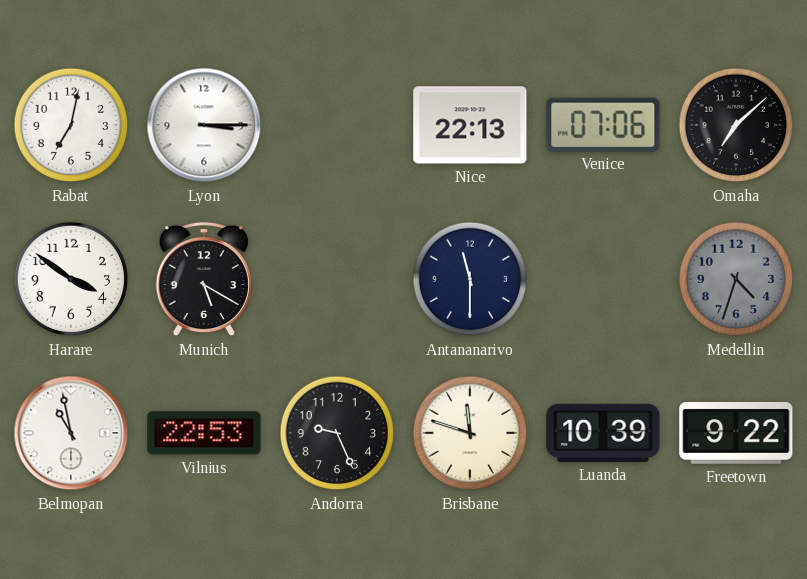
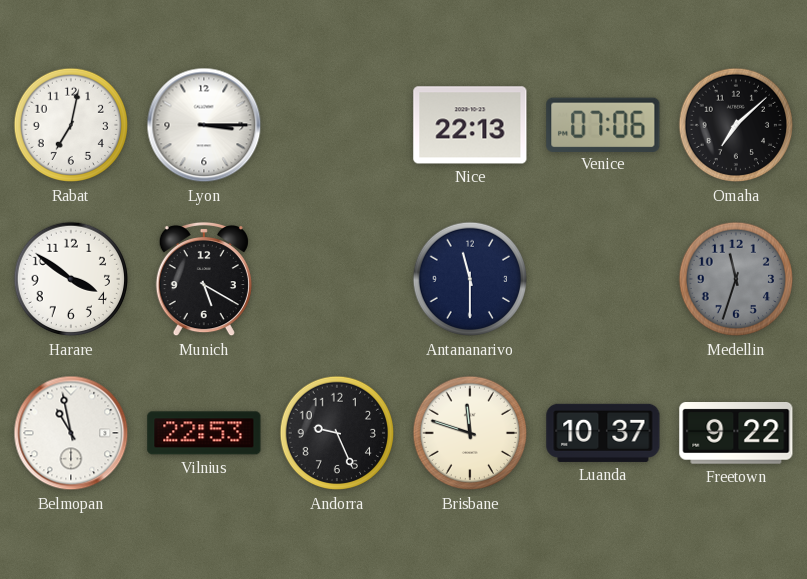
Medellin: 4:33 -> 11:33
Luanda: 10:39 -> 10:37
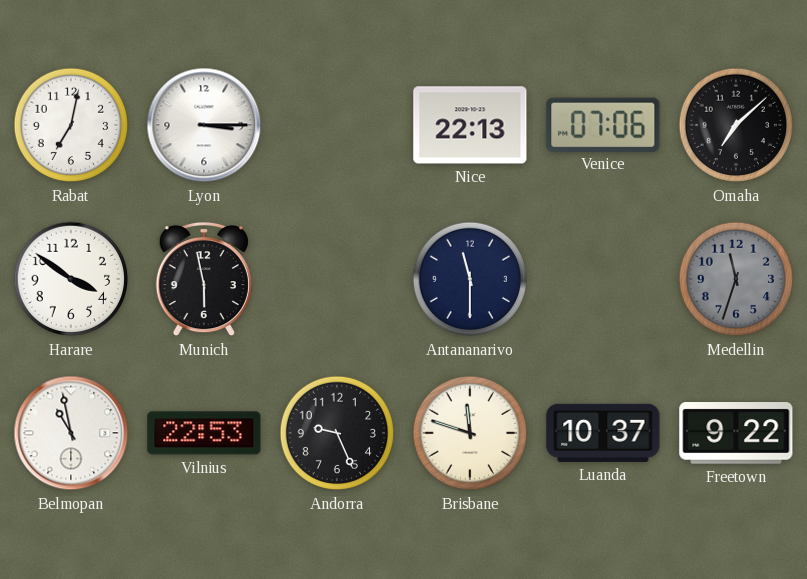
Munich: 5:20 -> 5:58
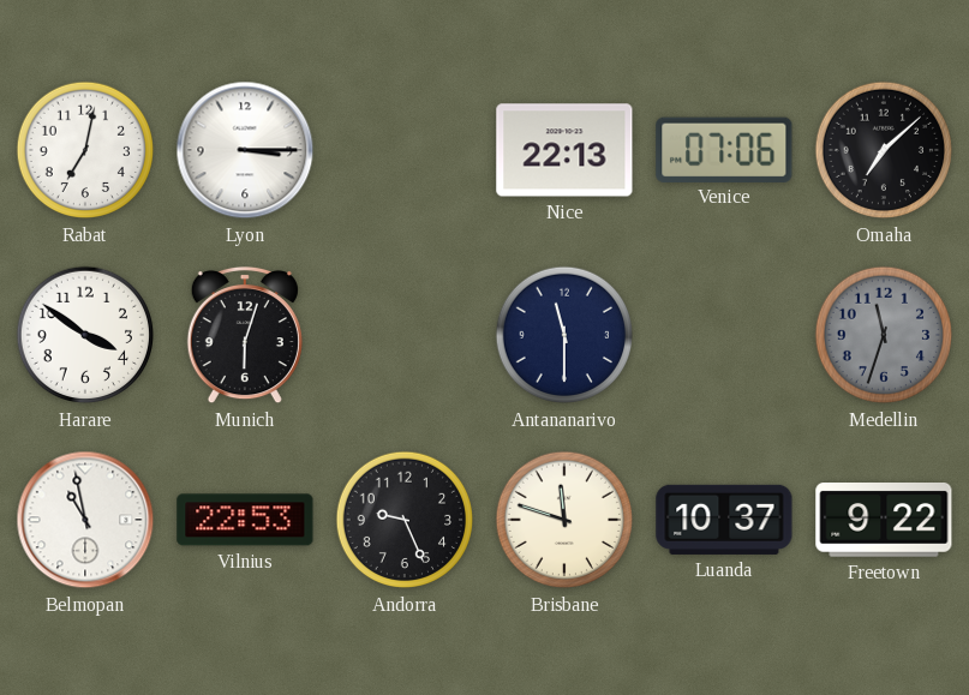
Munich: 5:58 -> 6:03
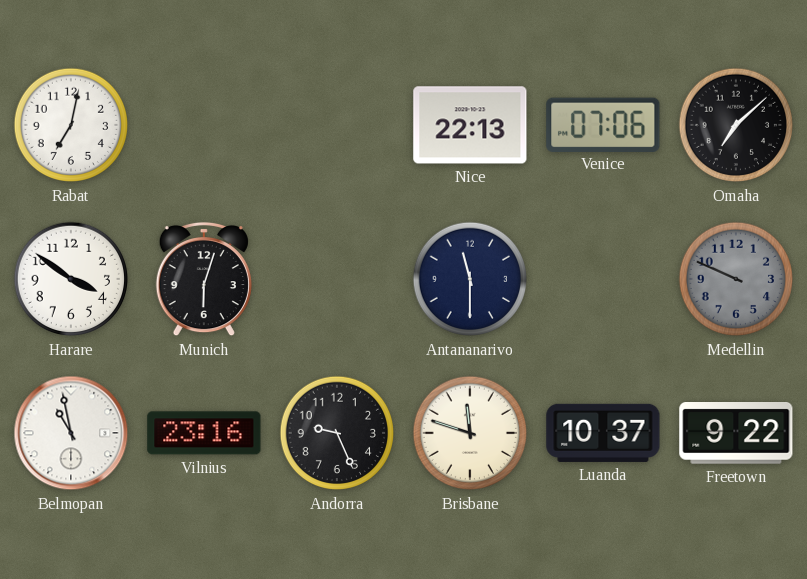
Lyon: 3:15 -> none
Medellin: 11:33 -> 9:49
Vilnius: 22:53 -> 23:16
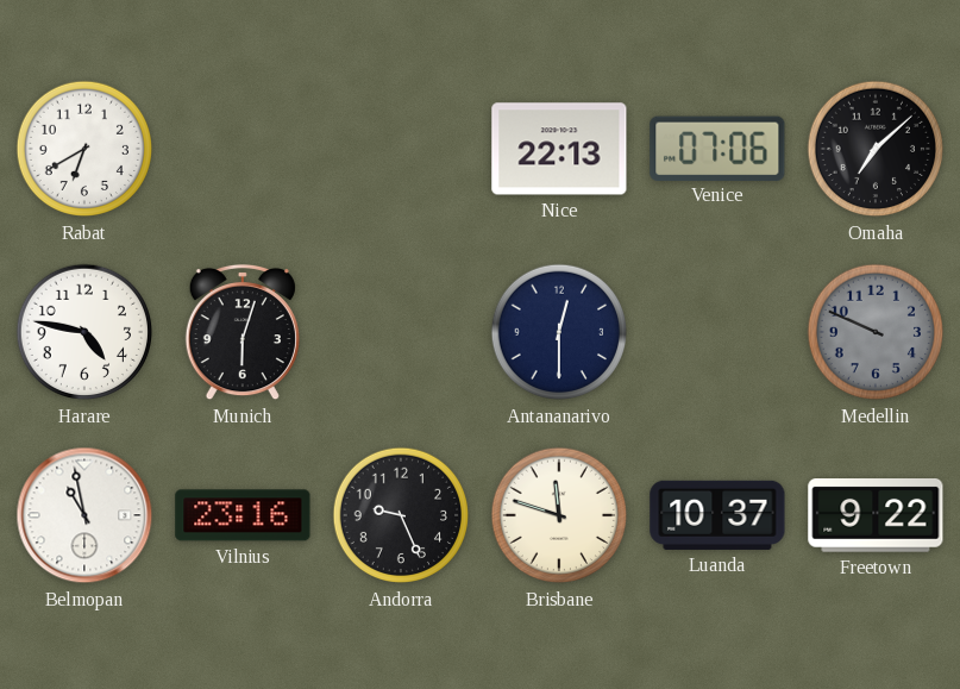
Rabat: 7:02 -> 6:40
Harare: 3:51 -> 4:47
Antananarivo: 11:30 -> 12:30
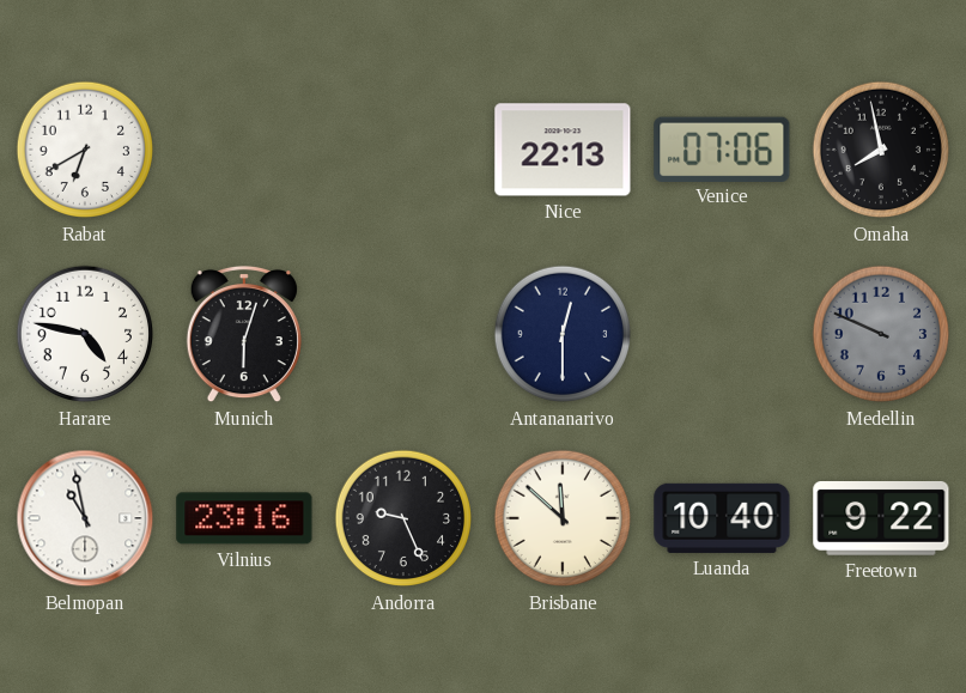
Omaha: 7:08 -> 7:58
Brisbane: 11:48 -> 11:52
Luanda: 10:37 -> 10:40
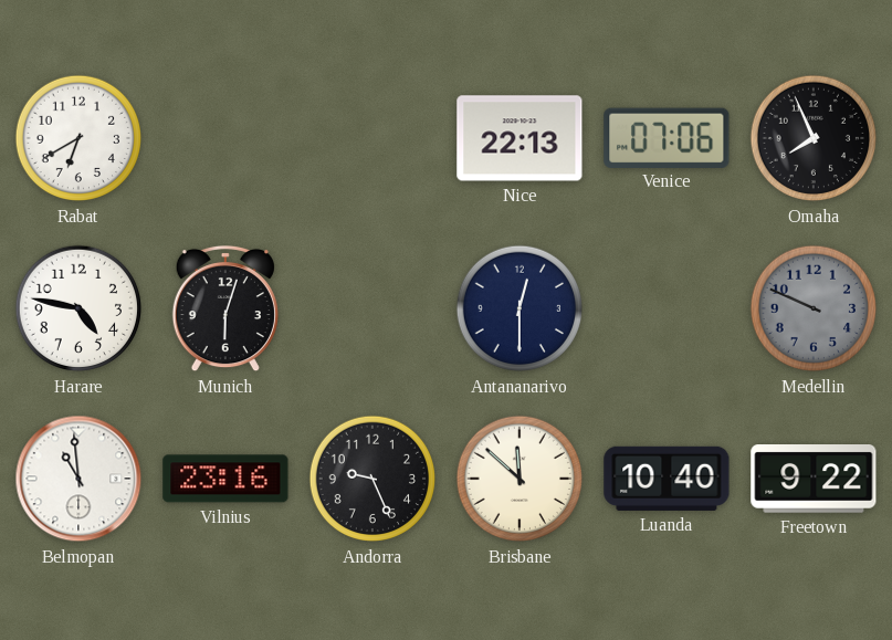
Omaha: 7:58 -> 7:56
Belmopan: 10:58 -> 10:59
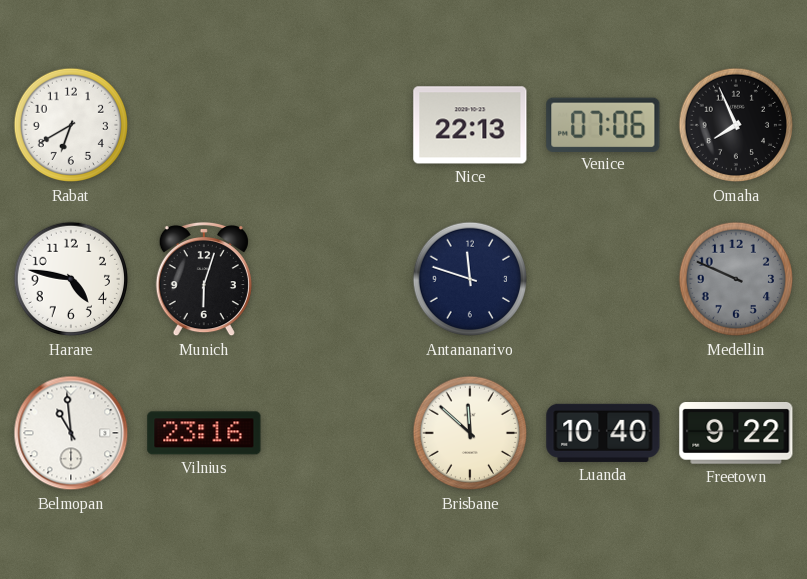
Antananarivo: 12:30 -> 11:48
Andorra: 9:26 -> none
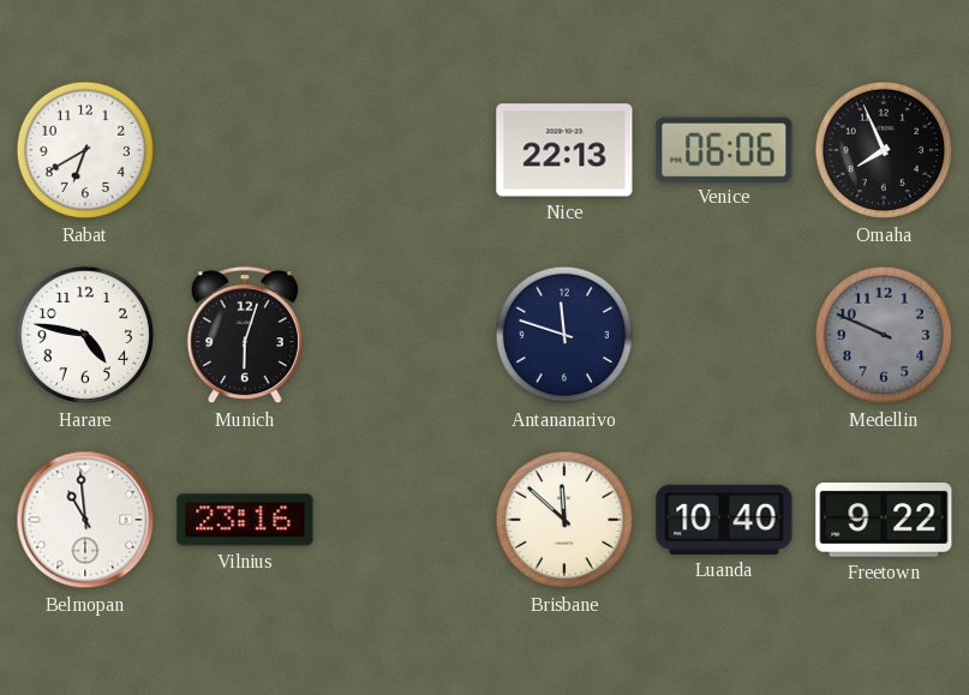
Venice: 07:06 -> 06:06
